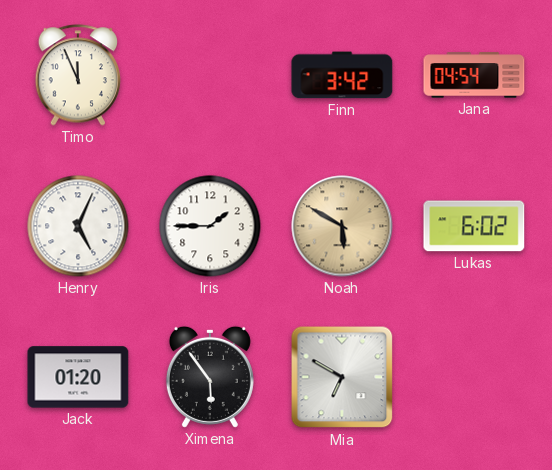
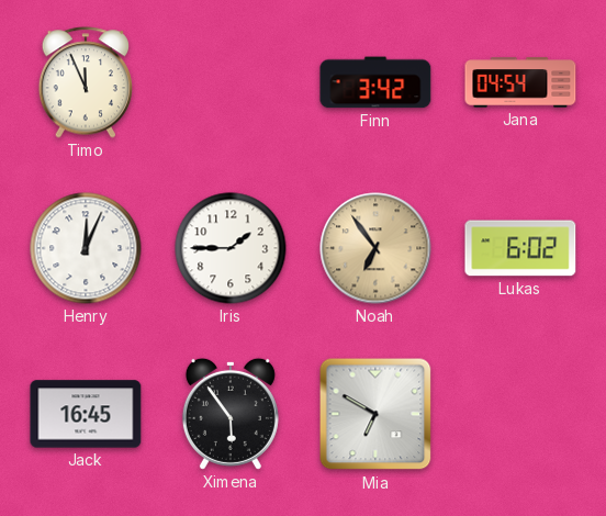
Henry: 5:04 -> 12:04
Noah: 5:50 -> 6:54
Jack: 01:20 -> 16:45
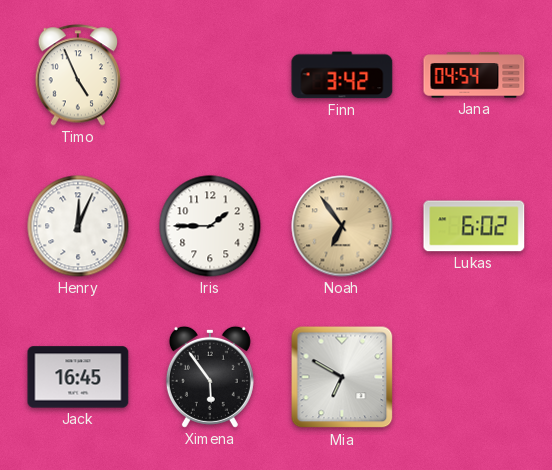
Timo: 11:56 -> 4:56
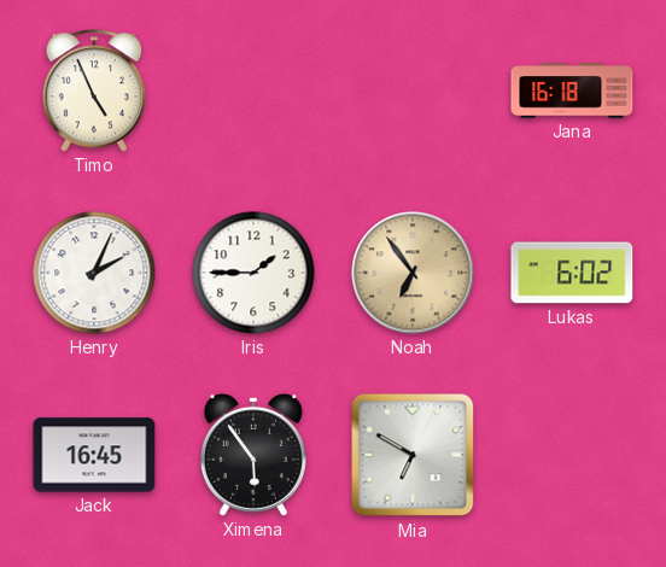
Finn: 3:42 -> none
Jana: 04:54 -> 16:18
Henry: 12:04 -> 2:04
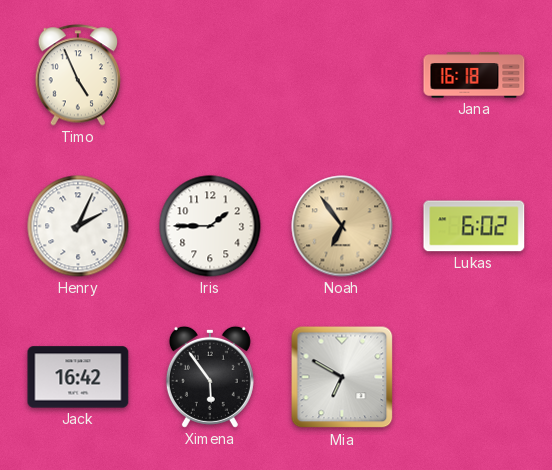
Jack: 16:45 -> 16:42
